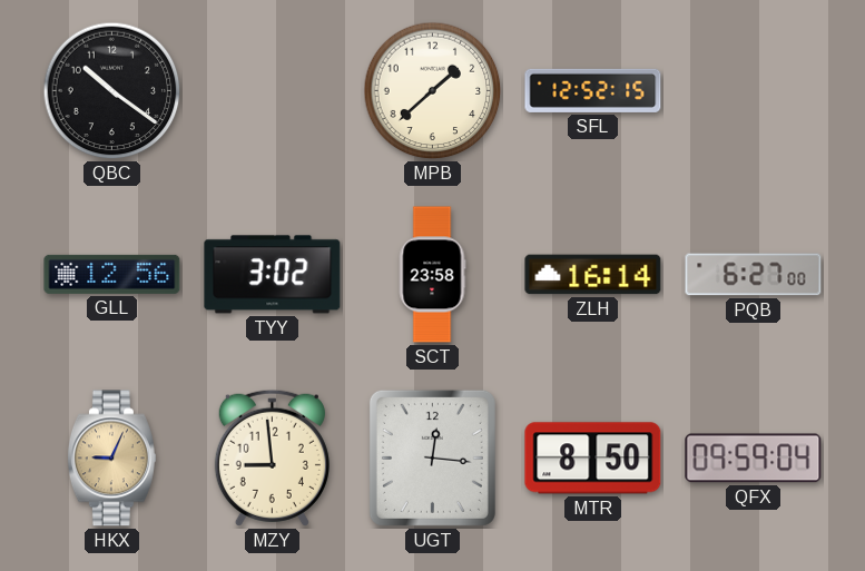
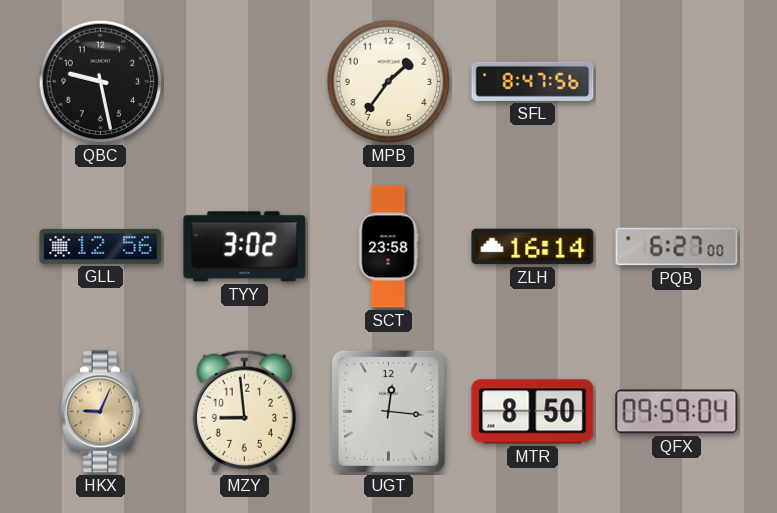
QBC: 10:21 -> 9:28
MPB: 1:38 -> 1:36
SFL: 12:52 -> 8:47
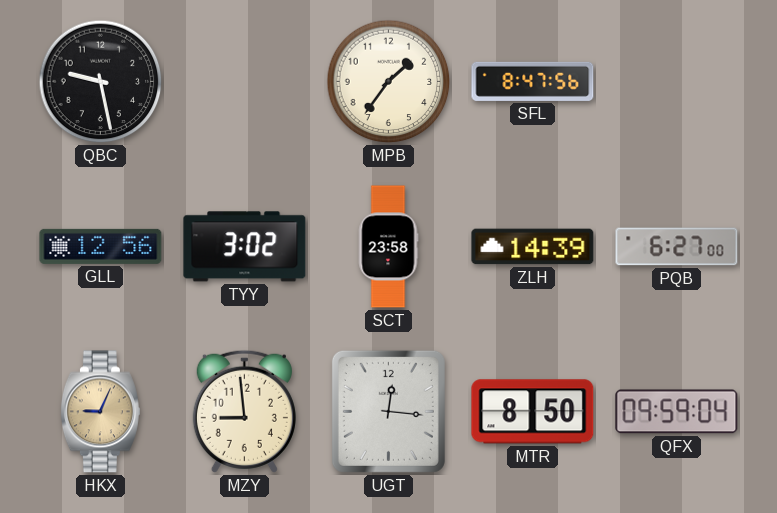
ZLH: 16:14 -> 14:39
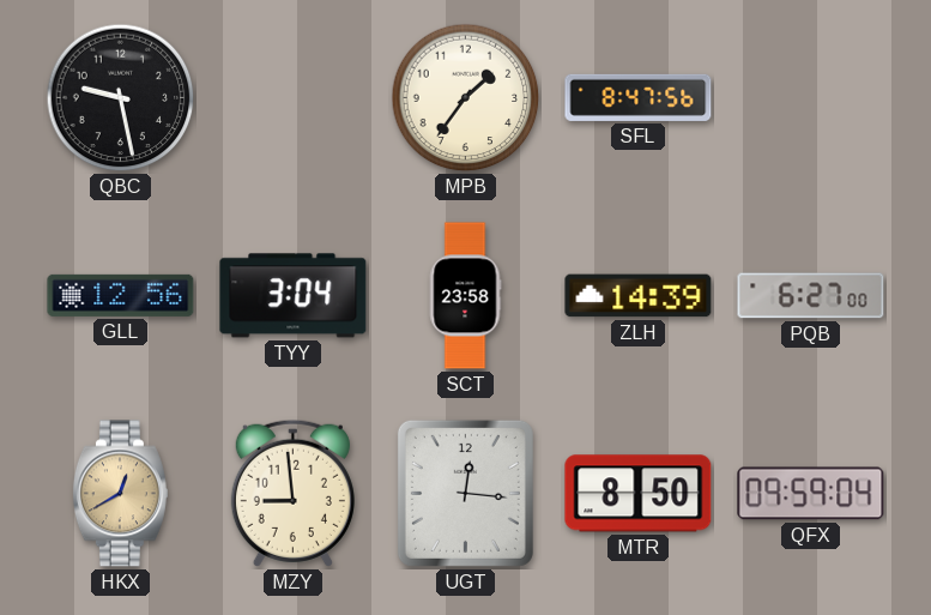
TYY: 3:02 -> 3:04
HKX: 9:04 -> 12:40
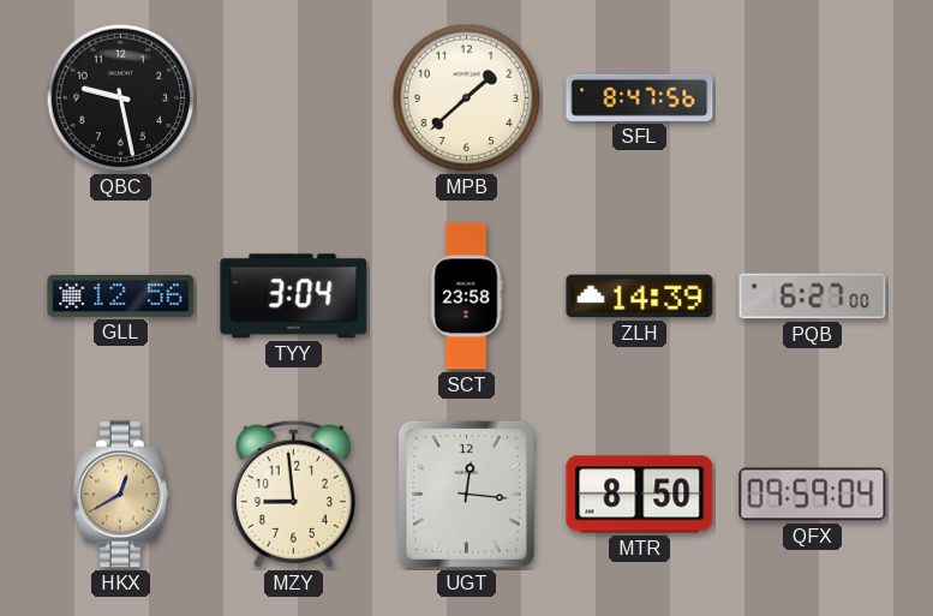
MPB: 1:36 -> 1:38
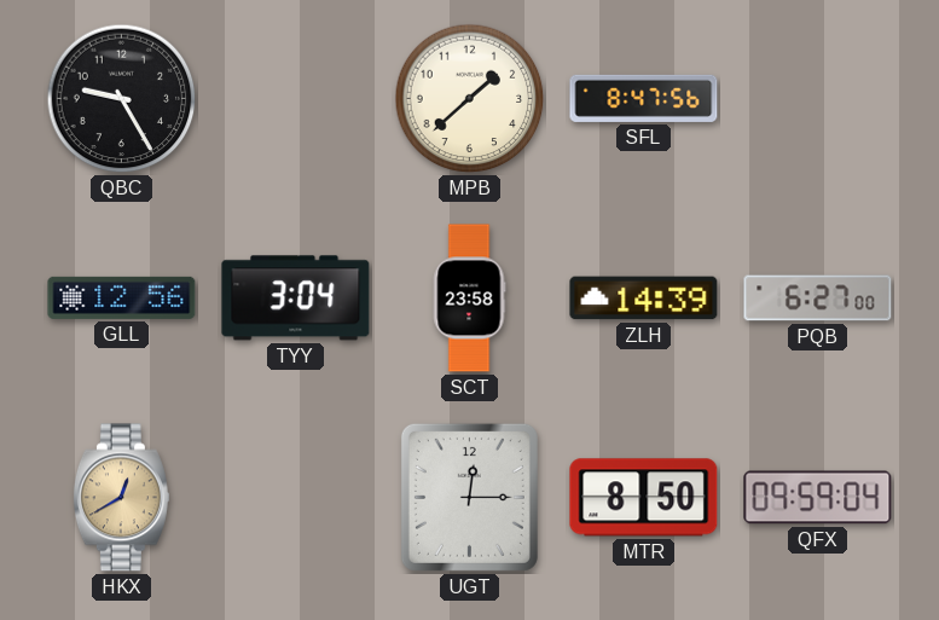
QBC: 9:28 -> 9:25
MZY: 8:59 -> none
UGT: 12:16 -> 12:15
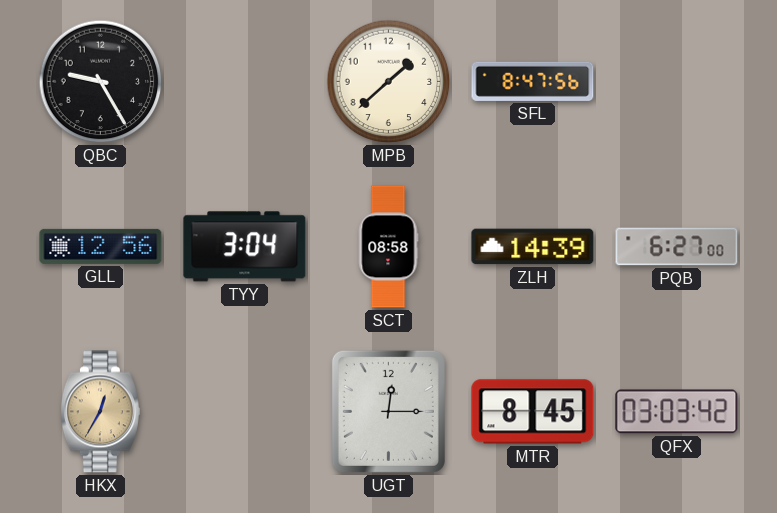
SCT: 23:58 -> 08:58
HKX: 12:40 -> 12:35
MTR: 8:50 -> 8:45
QFX: 09:59 -> 03:03
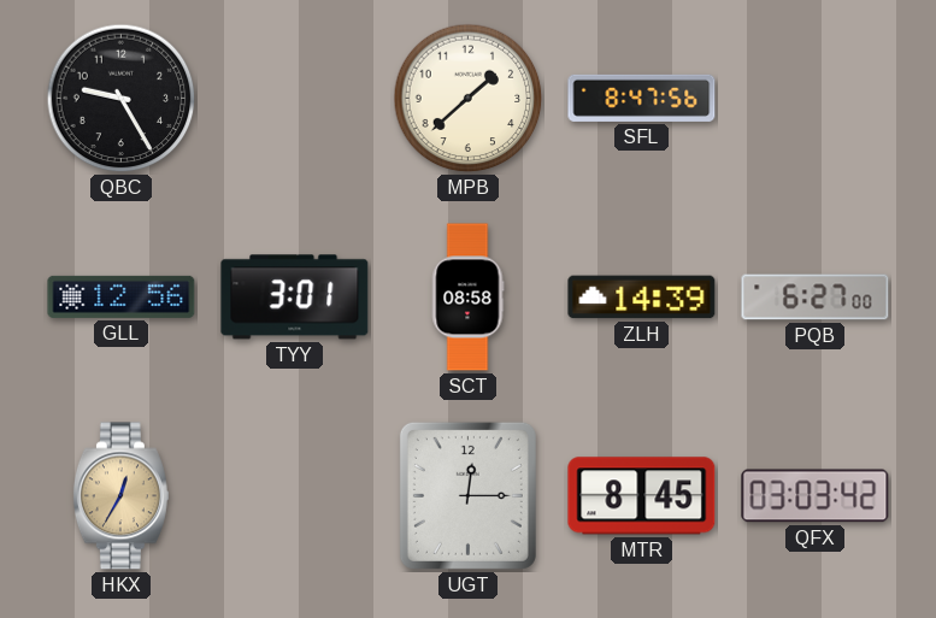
TYY: 3:04 -> 3:01
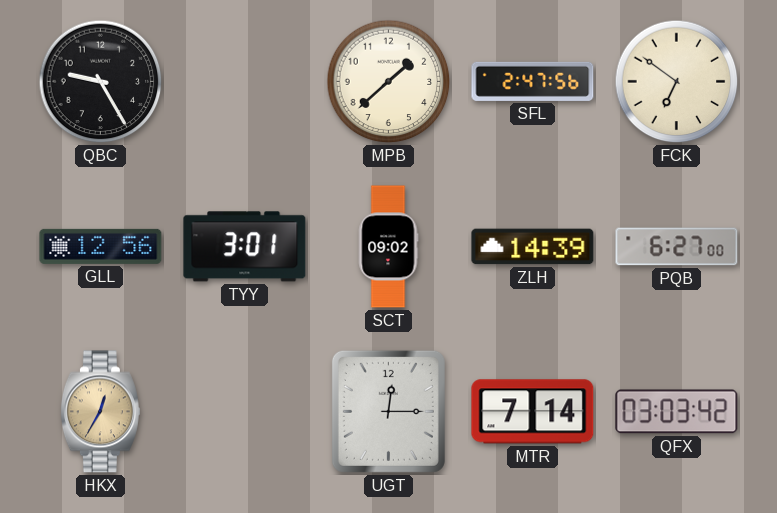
SFL: 8:47 -> 2:47
FCK: none -> 6:51
SCT: 08:58 -> 09:02
MTR: 8:45 -> 7:14
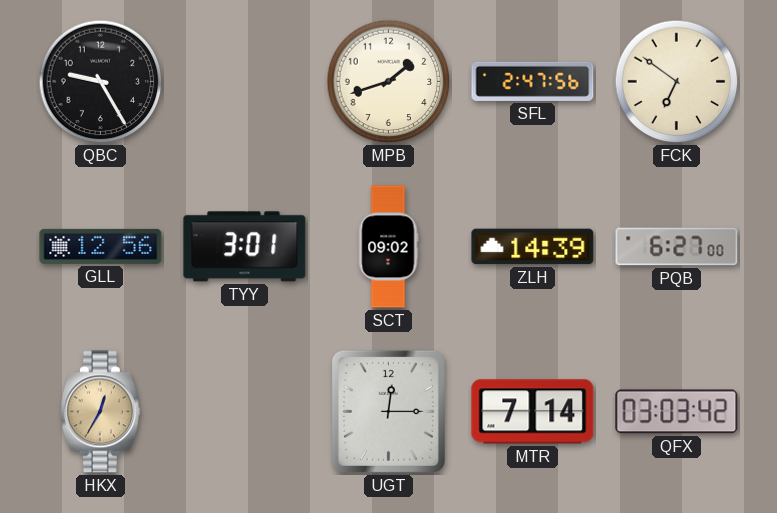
MPB: 1:38 -> 1:42
